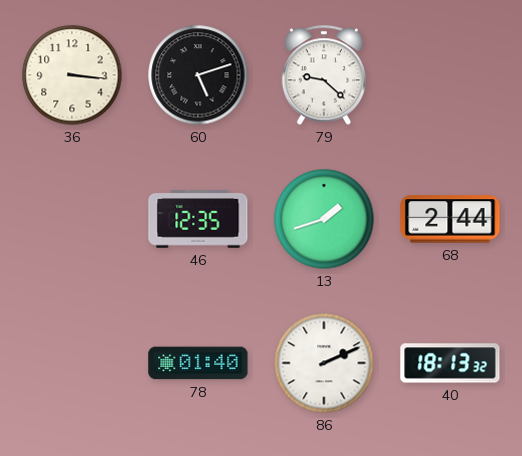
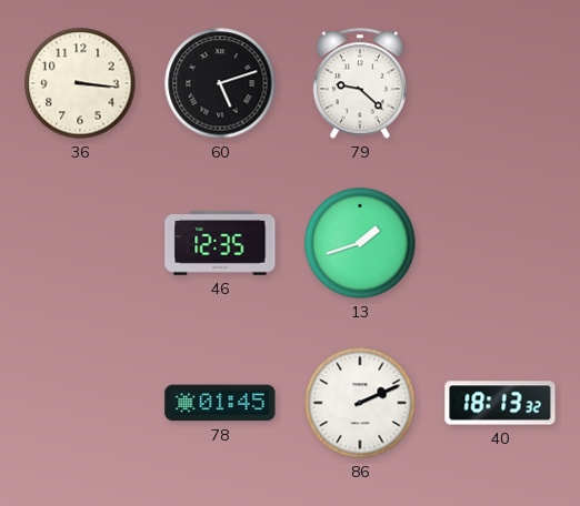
68: 2:44 -> none
78: 01:40 -> 01:45
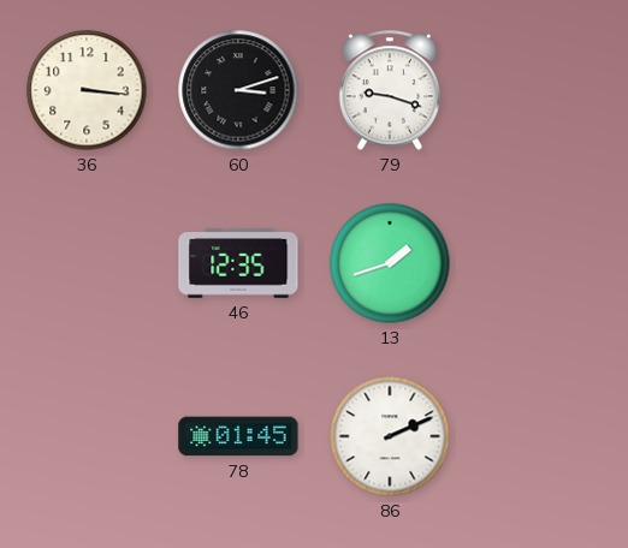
60: 5:12 -> 3:12
79: 9:22 -> 9:18
40: 18:13 -> none
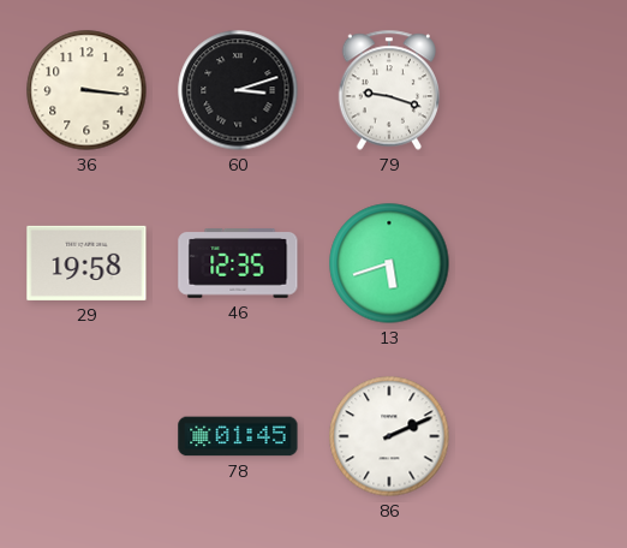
29: none -> 19:58
13: 1:42 -> 5:42
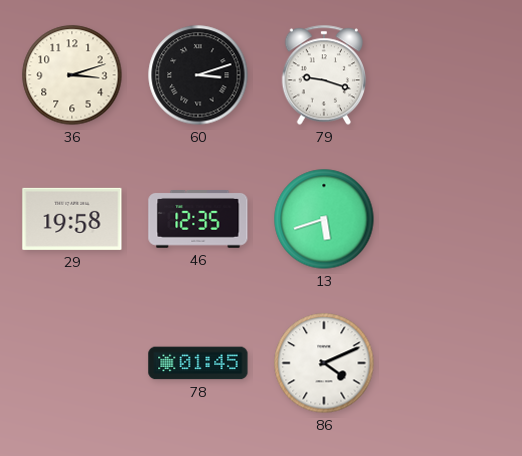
36: 3:16 -> 3:12
86: 2:11 -> 4:11
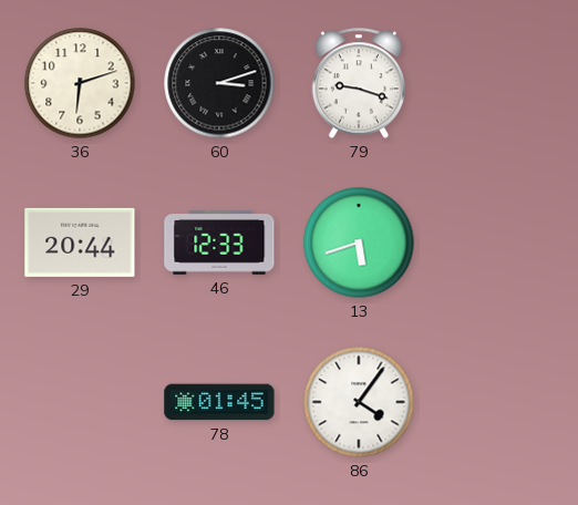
36: 3:12 -> 6:12
29: 19:58 -> 20:44
46: 12:35 -> 12:33
86: 4:11 -> 4:06
